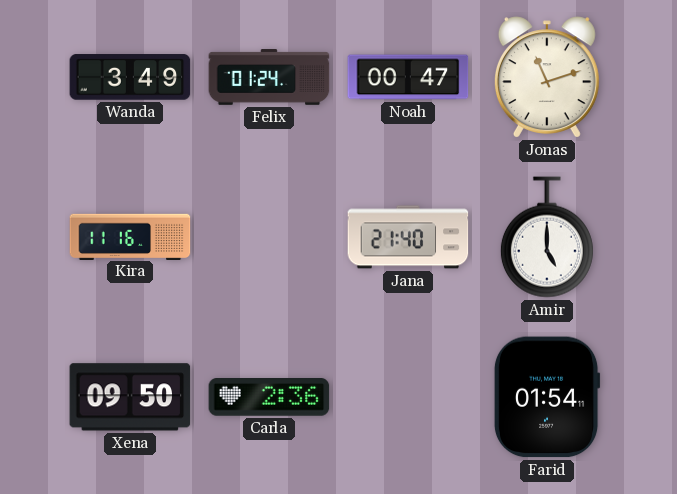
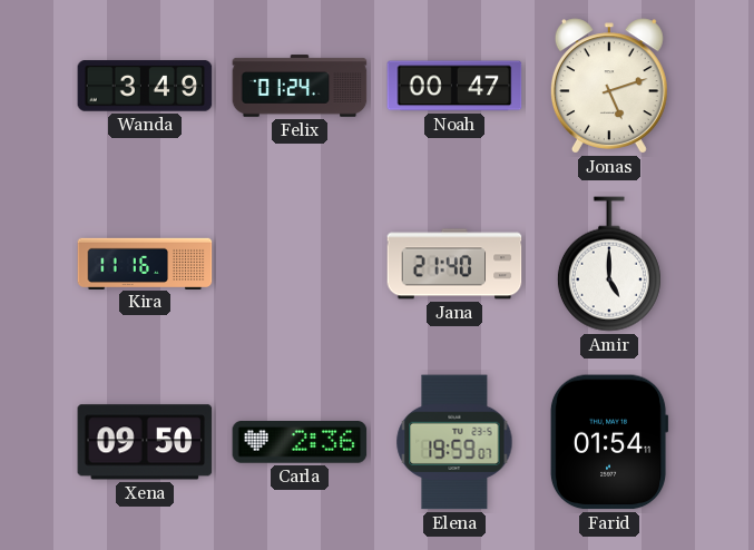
Jonas: 11:12 -> 5:12
Elena: none -> 19:59
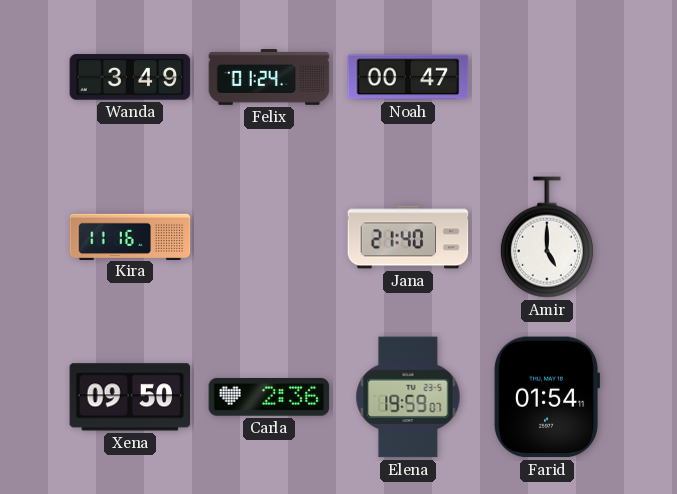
Jonas: 5:12 -> none
